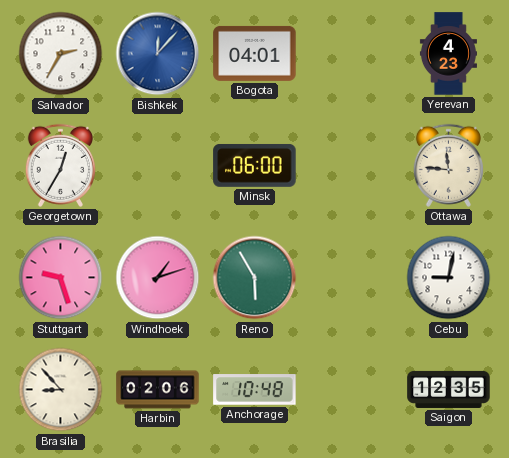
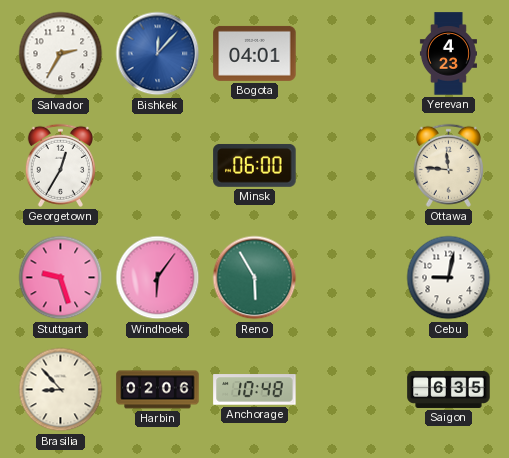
Windhoek: 1:12 -> 6:06
Saigon: 12:35 -> 6:35
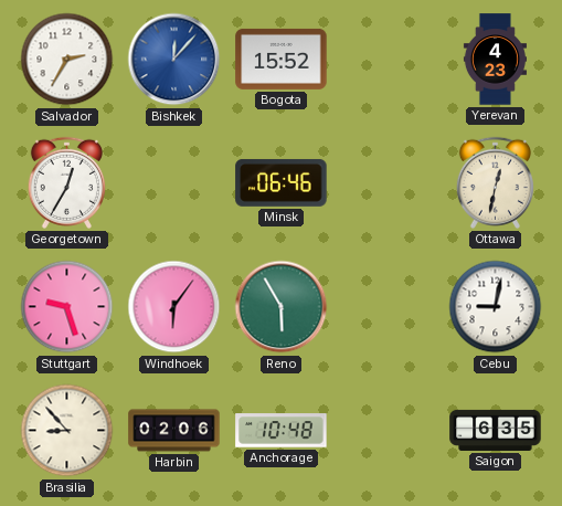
Bogota: 04:01 -> 15:52
Minsk: 06:00 -> 06:46
Ottawa: 11:46 -> 12:32
